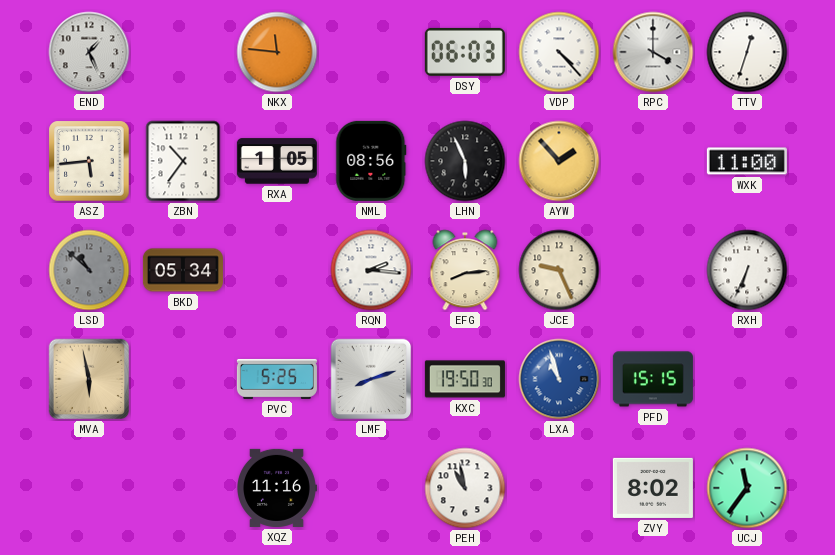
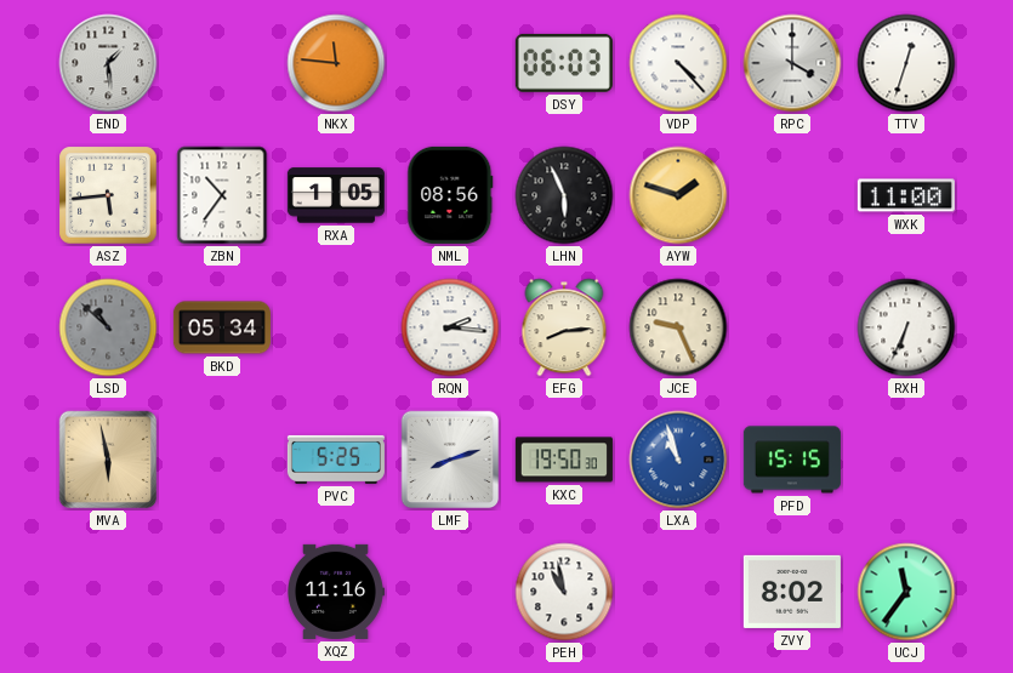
END: 1:26 -> 1:29
AYW: 1:53 -> 1:48
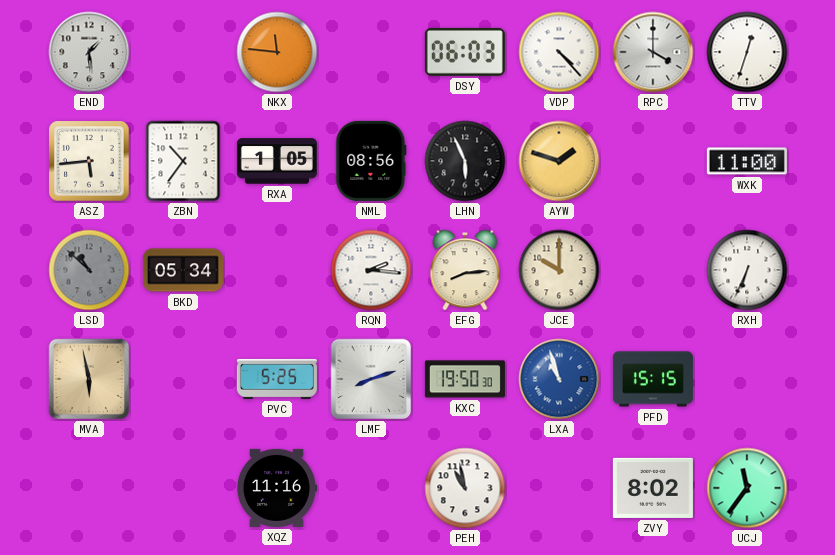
JCE: 9:26 -> 10:00
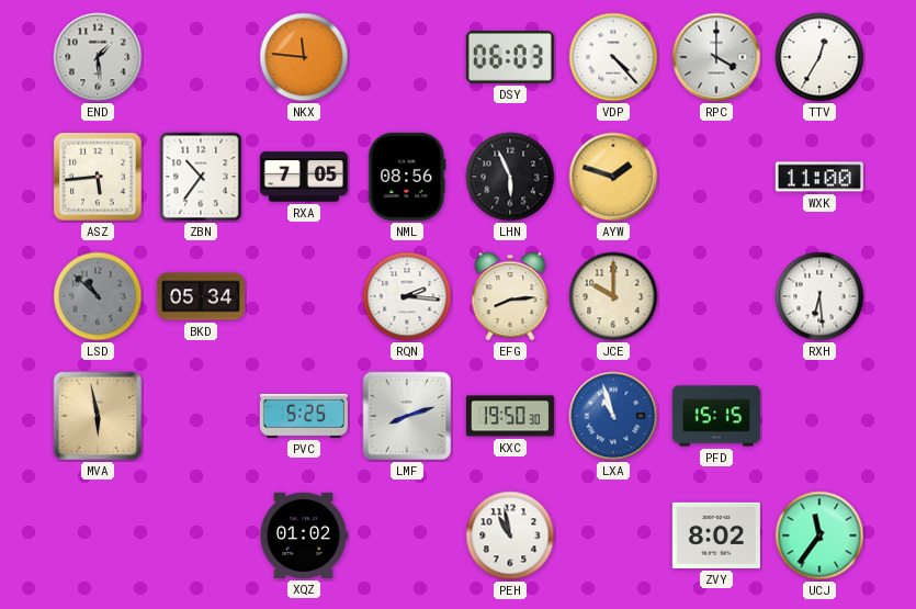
TTV: 12:33 -> 12:35
RXA: 1:05 -> 7:05
RXH: 6:34 -> 6:29
XQZ: 11:16 -> 01:02
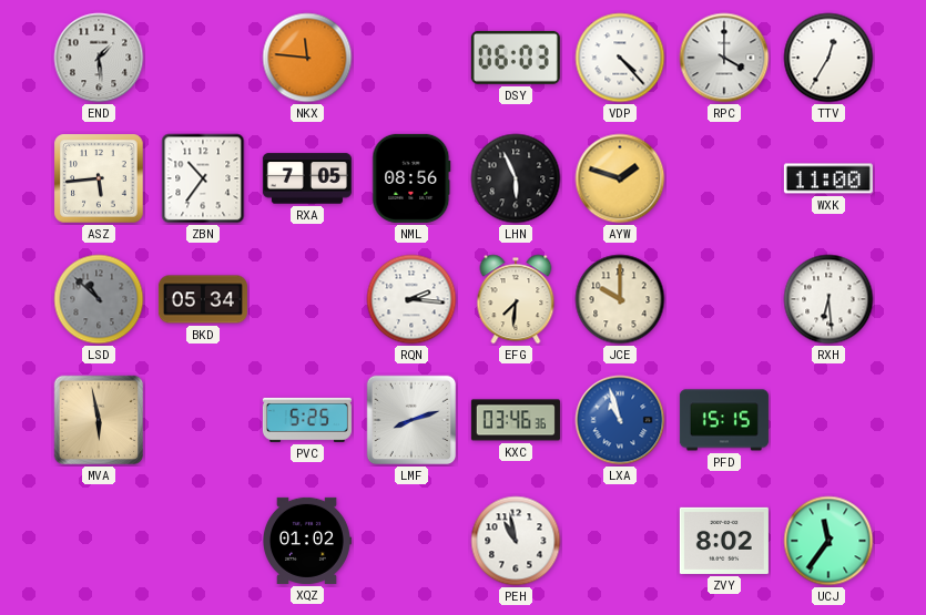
EFG: 8:14 -> 7:31
KXC: 19:50 -> 03:46
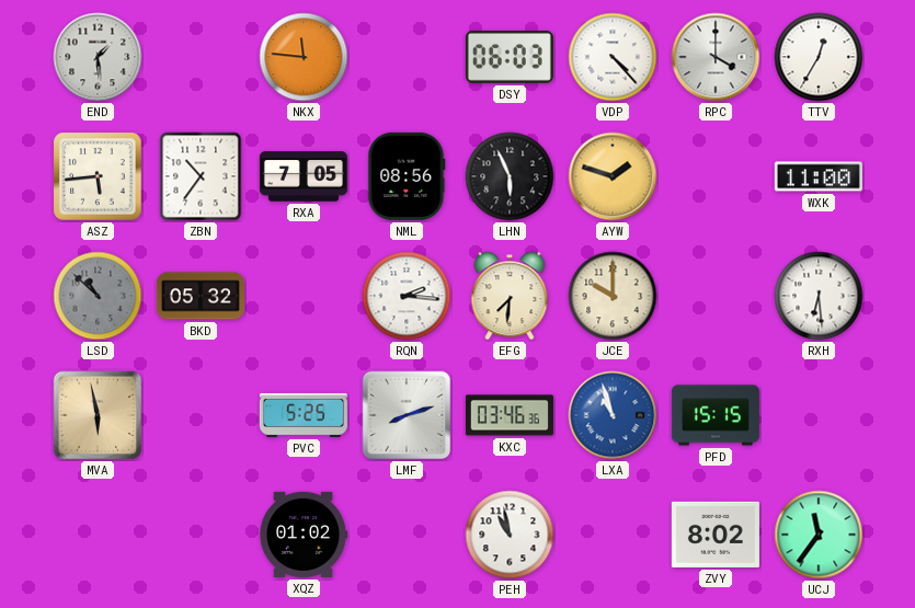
BKD: 05:34 -> 05:32
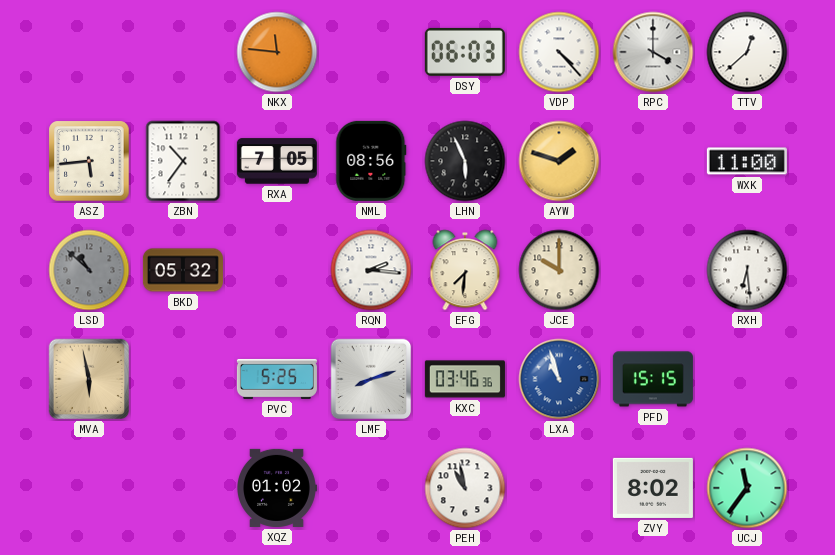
END: 1:29 -> none
TTV: 12:35 -> 12:38
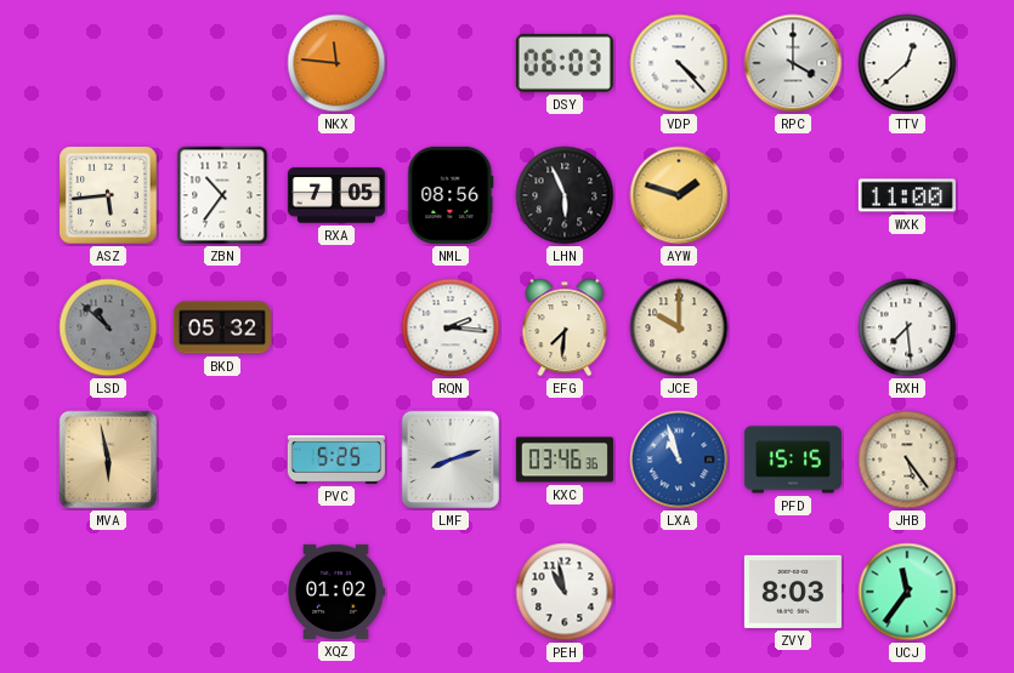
RXH: 6:29 -> 7:29
JHB: none -> 5:24
ZVY: 8:02 -> 8:03
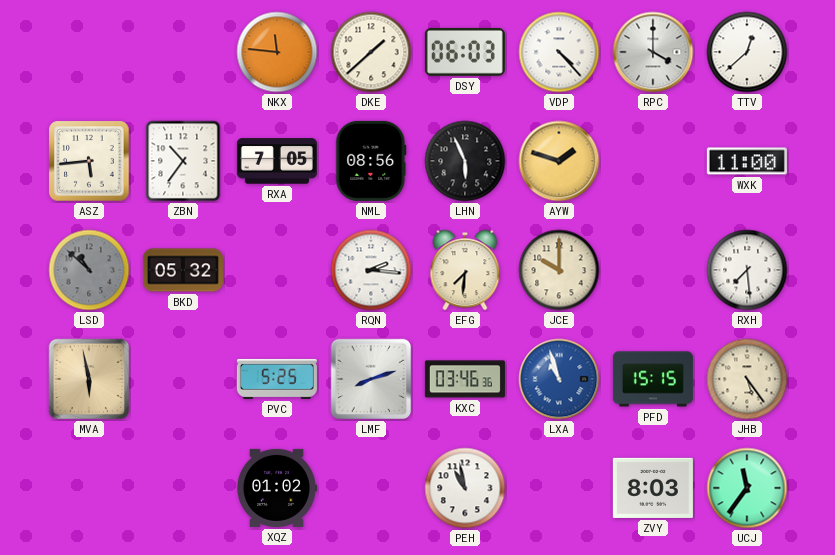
DKE: none -> 1:38
